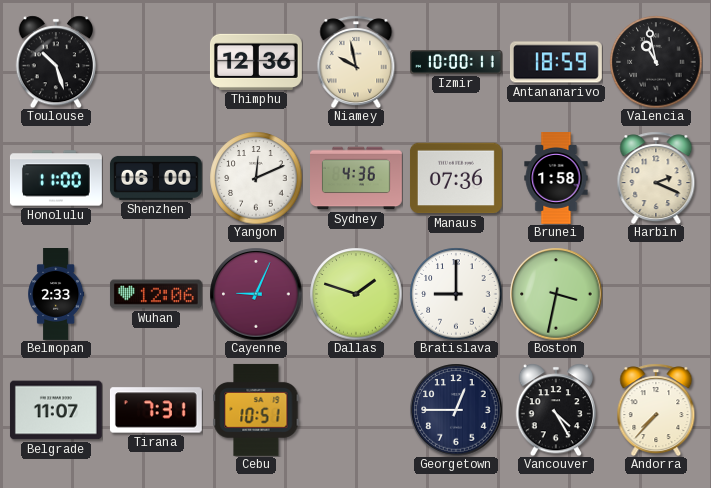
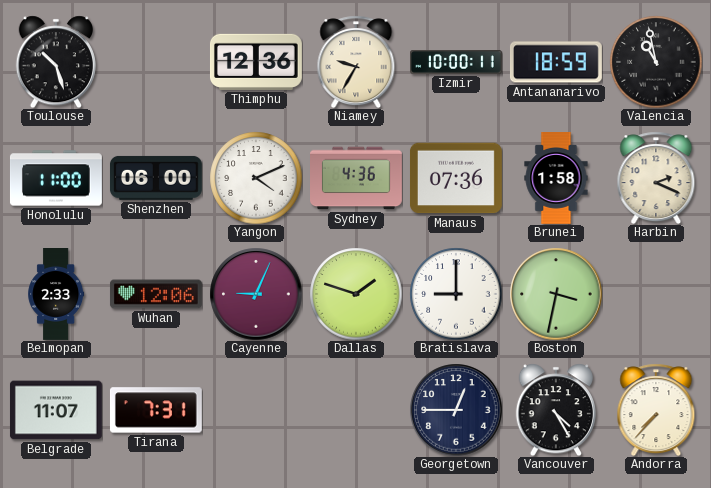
Niamey: 9:58 -> 9:35
Yangon: 12:11 -> 4:11
Cebu: 10:51 -> none
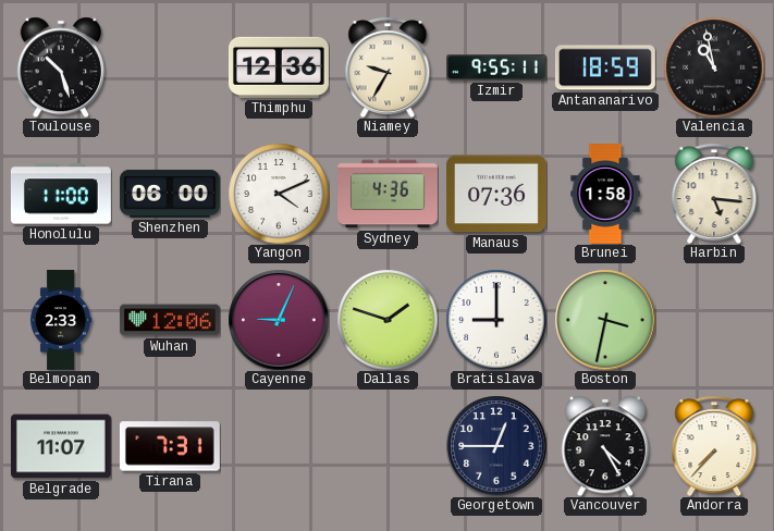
Izmir: 10:00 -> 9:55
Harbin: 2:19 -> 5:16
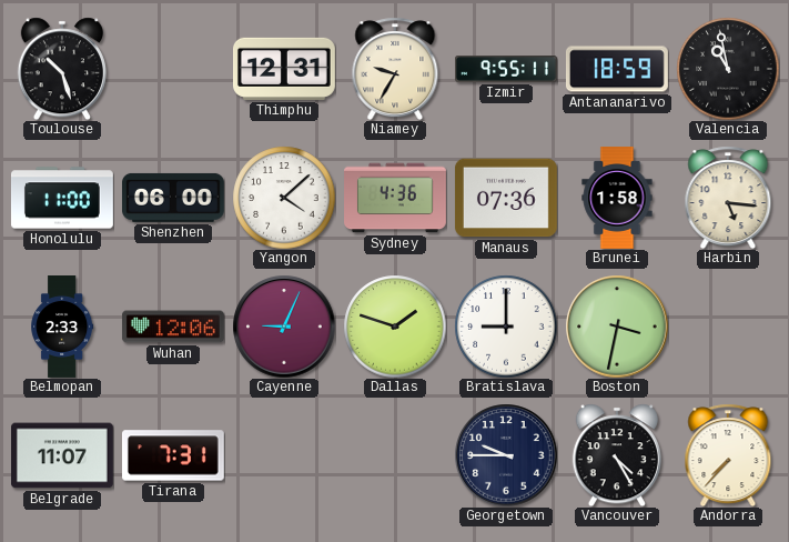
Thimphu: 12:36 -> 12:31
Yangon: 4:11 -> 4:08
Georgetown: 12:45 -> 9:45
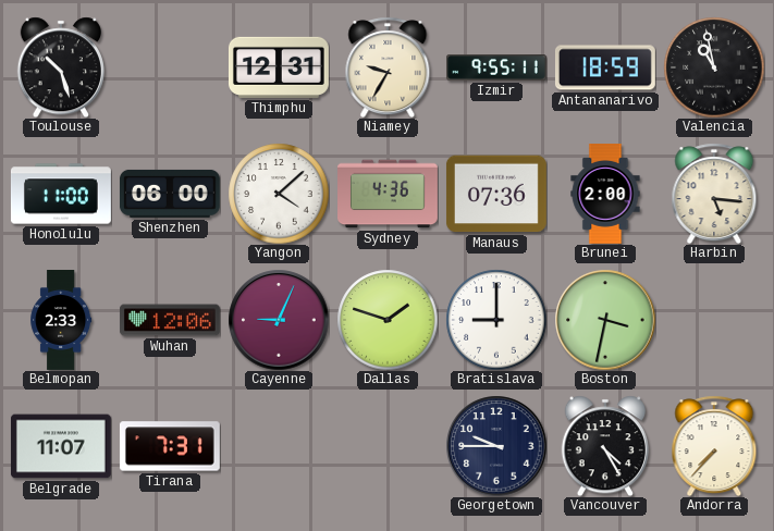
Brunei: 1:58 -> 2:00
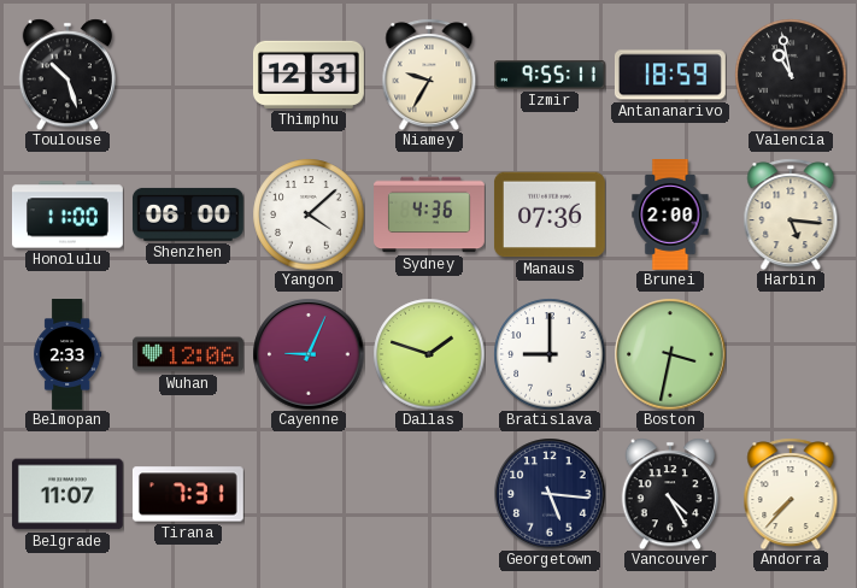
Georgetown: 9:45 -> 5:16
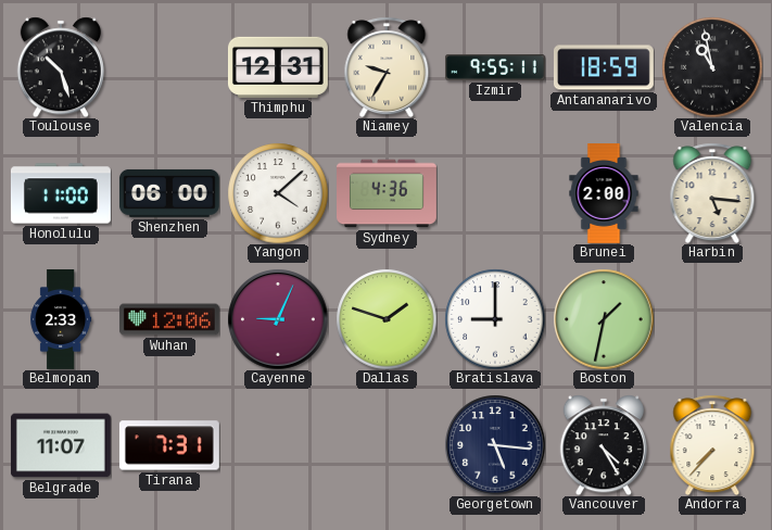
Manaus: 07:36 -> none
Boston: 3:32 -> 1:32
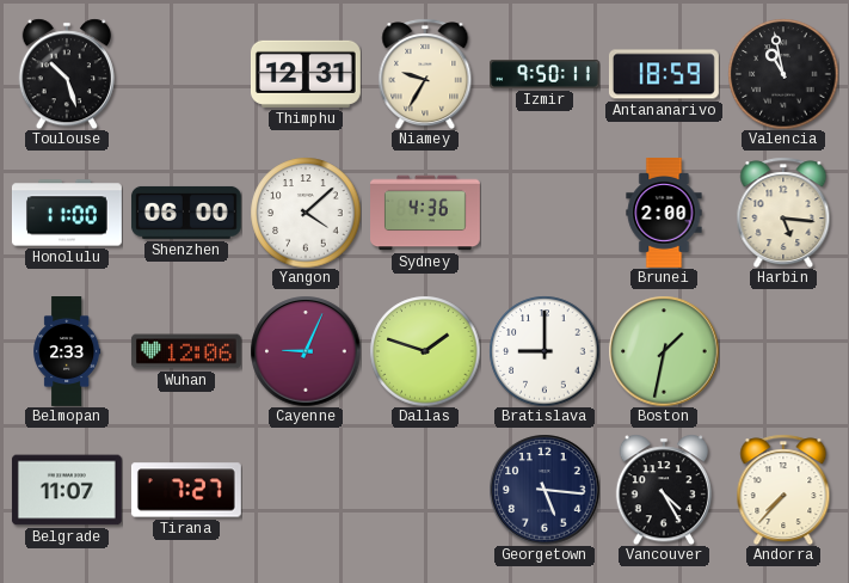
Izmir: 9:55 -> 9:50
Tirana: 7:31 -> 7:27
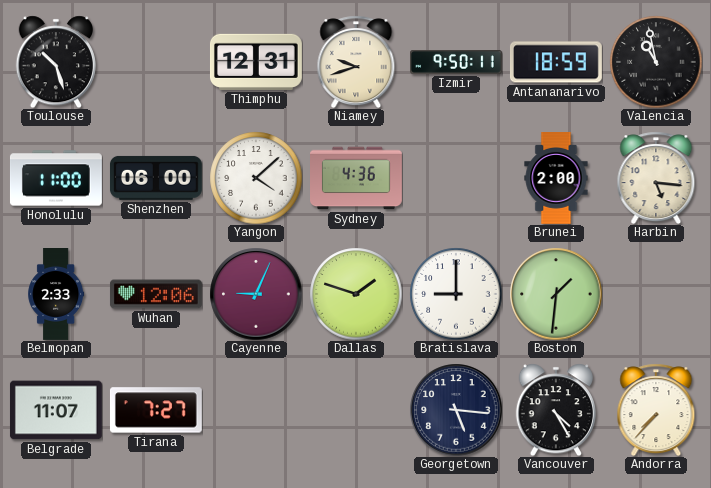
Niamey: 9:35 -> 9:42
Boston: 1:32 -> 1:31
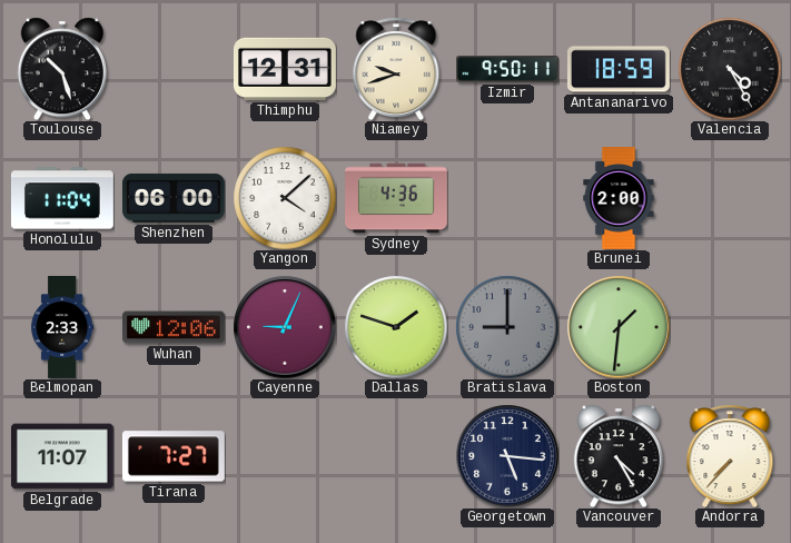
Valencia: 10:58 -> 4:25
Honolulu: 11:00 -> 11:04
Harbin: 5:16 -> none
Bratislava dial: white -> grey
